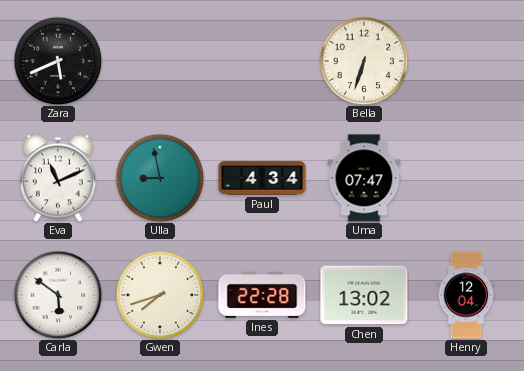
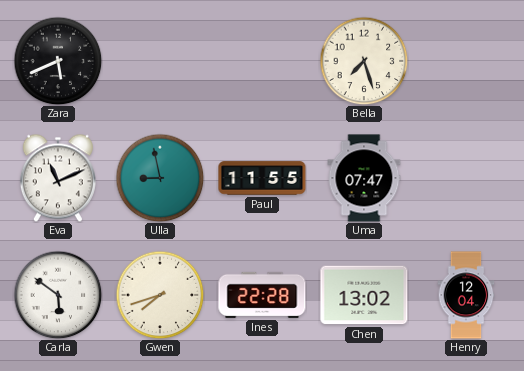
Bella: 6:33 -> 7:27
Paul: 4:34 -> 11:55
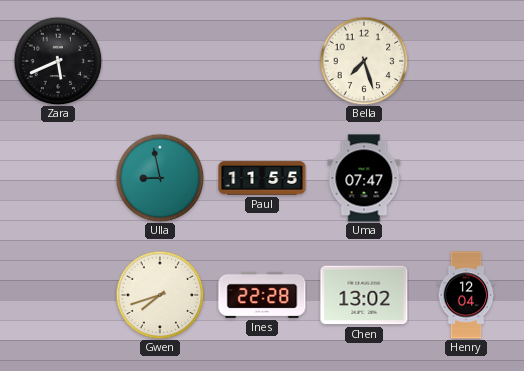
Eva: 11:11 -> none
Carla: 5:51 -> none
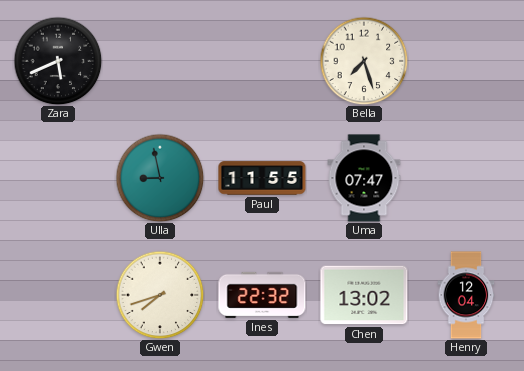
Ines: 22:28 -> 22:32
